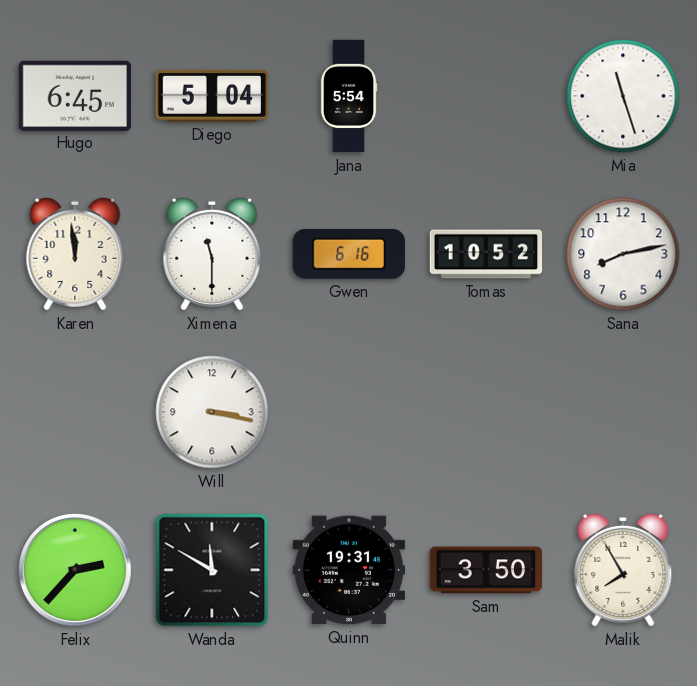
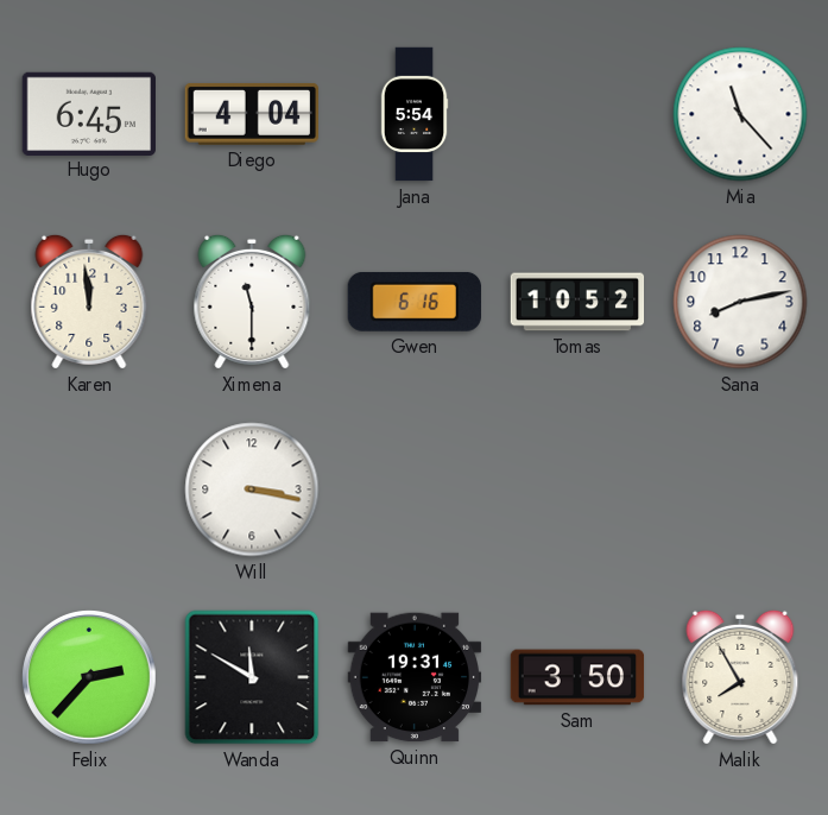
Diego: 5:04 -> 4:04
Mia: 11:27 -> 11:23
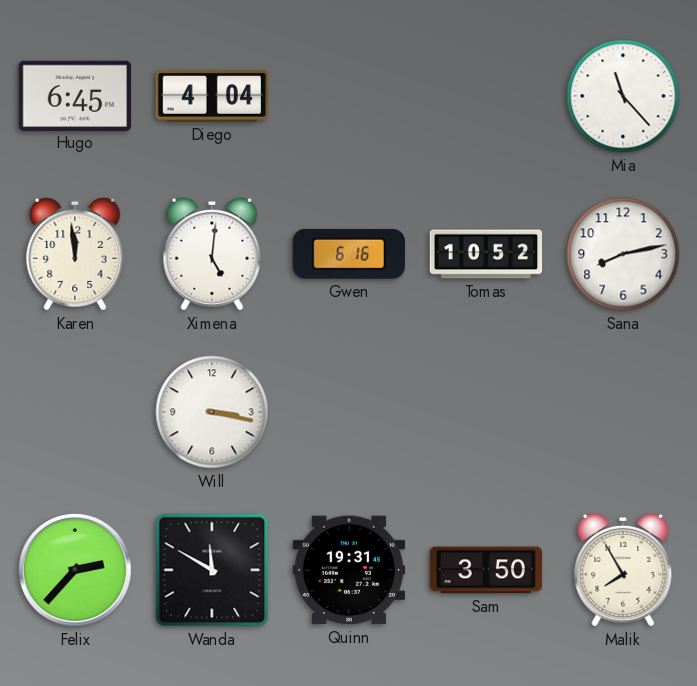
Jana: 5:54 -> none
Ximena: 11:30 -> 5:01
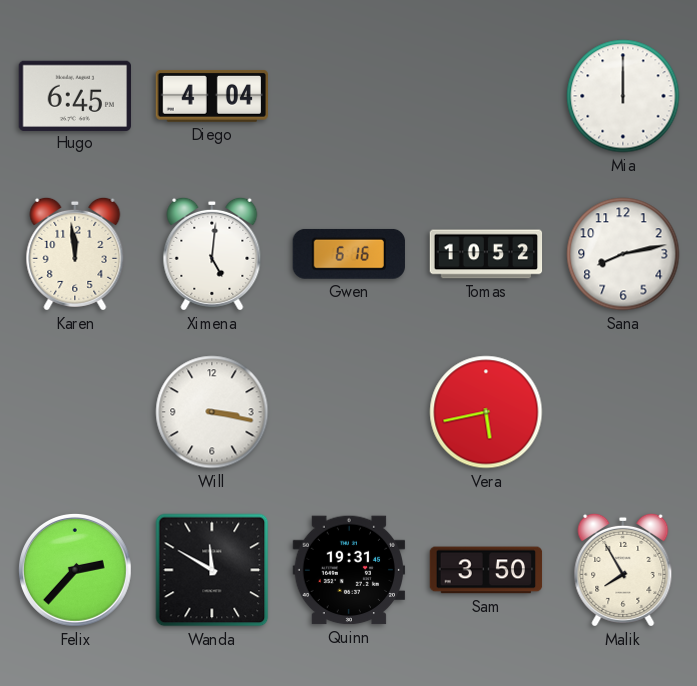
Mia: 11:23 -> 12:00
Vera: none -> 5:43
